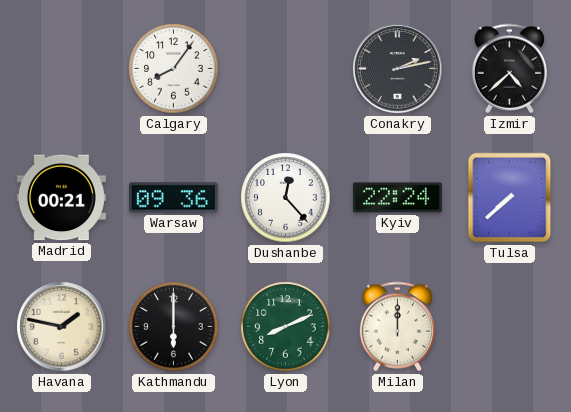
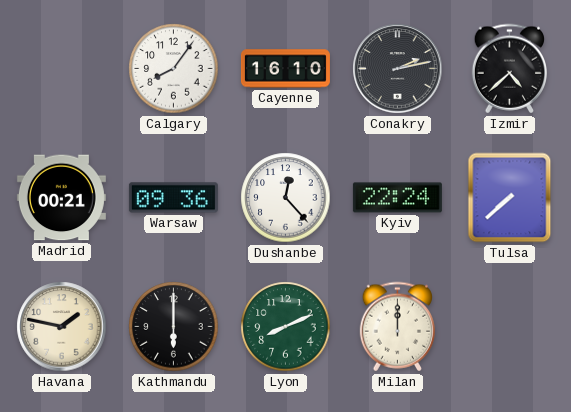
Cayenne: none -> 16:10
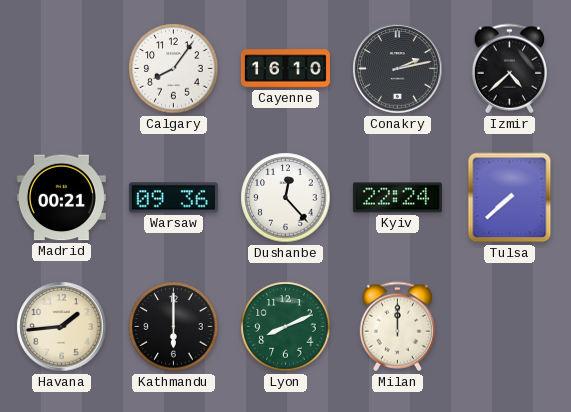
Havana: 1:47 -> 1:44
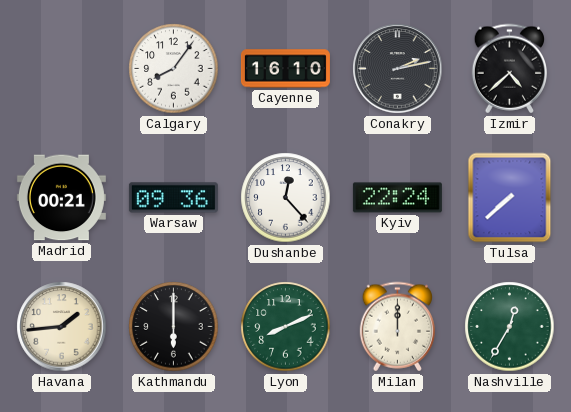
Nashville: none -> 12:35
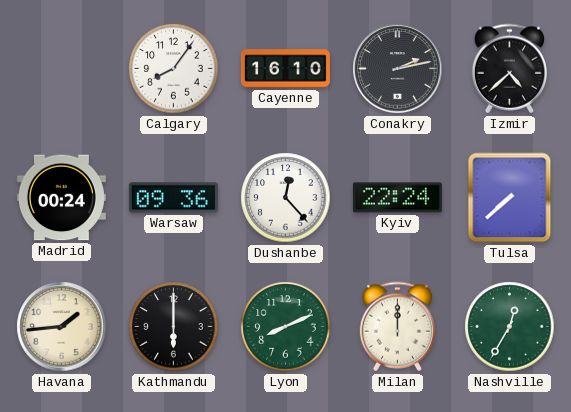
Madrid: 00:21 -> 00:24
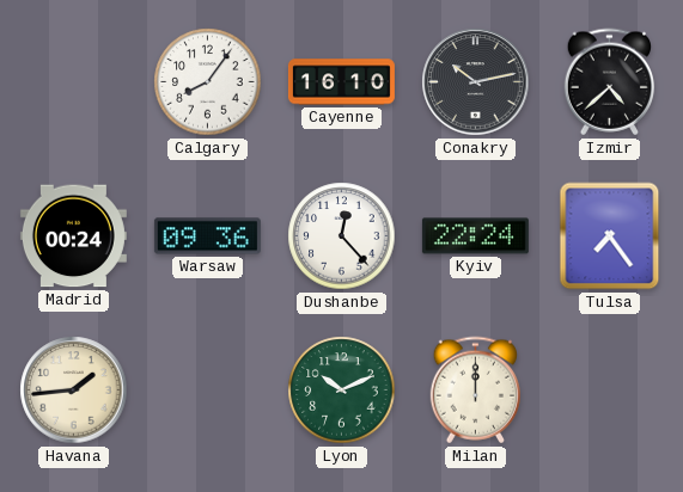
Conakry: 2:13 -> 10:13
Tulsa: 7:38 -> 7:24
Kathmandu: 6:00 -> none
Lyon: 8:11 -> 10:11
Nashville: 12:35 -> none
